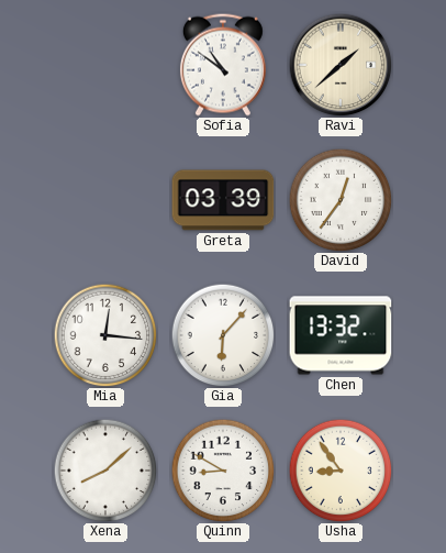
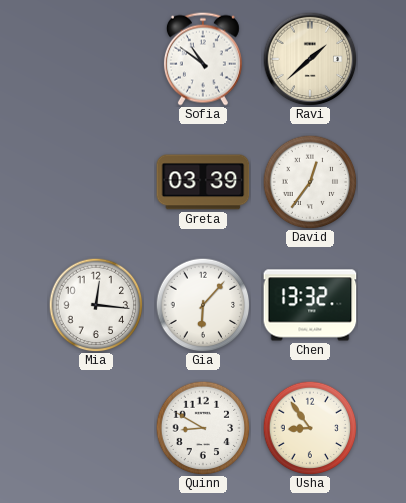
Xena: 8:08 -> none
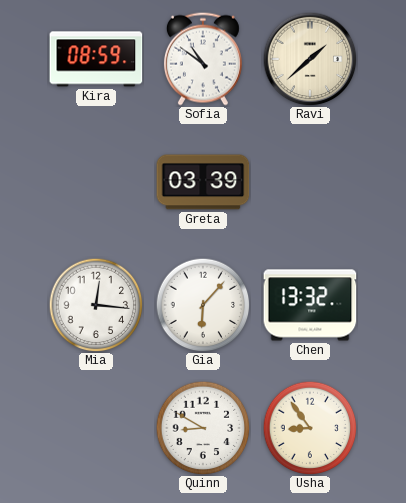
Kira: none -> 08:59
David: 12:36 -> none
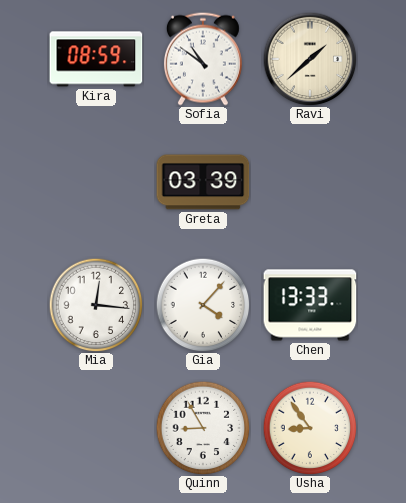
Gia: 6:07 -> 4:07
Chen: 13:32 -> 13:33
Quinn: 8:50 -> 8:55
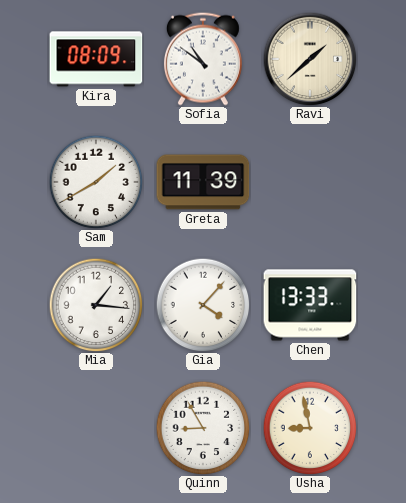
Kira: 08:59 -> 08:09
Sam: none -> 1:40
Greta: 03:39 -> 11:39
Mia: 12:16 -> 1:16
Usha: 8:54 -> 8:58
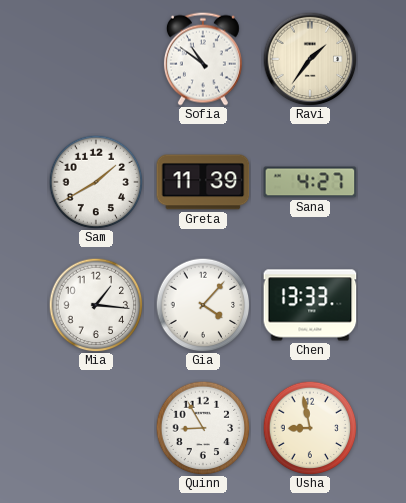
Kira: 08:09 -> none
Ravi: 1:38 -> 1:36
Sana: none -> 4:27
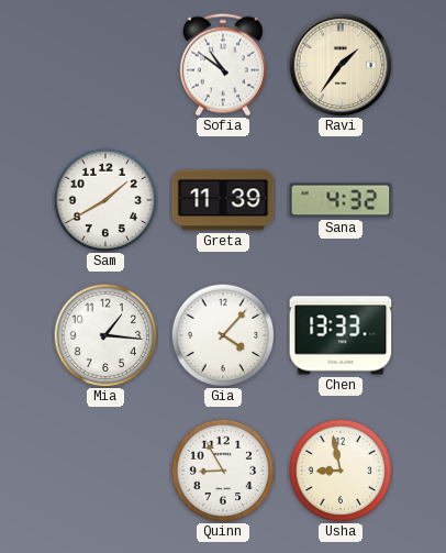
Sana: 4:27 -> 4:32
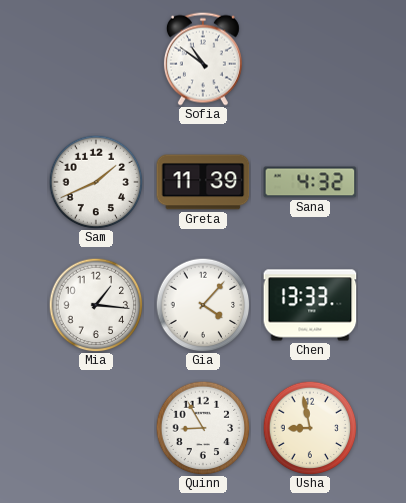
Ravi: 1:36 -> none
Sam: 1:40 -> 1:41
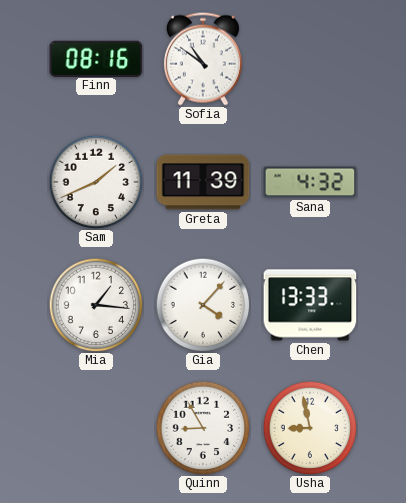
Finn: none -> 08:16
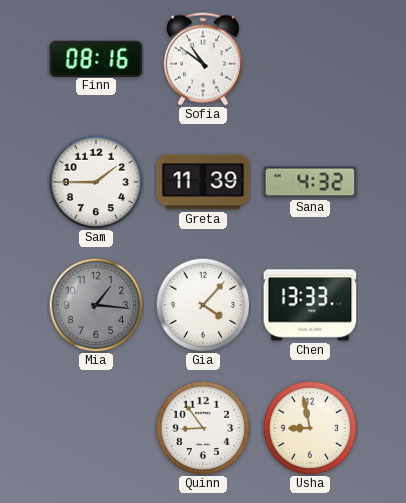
Sam: 1:41 -> 1:45
Mia dial: white -> grey
Quinn: 8:55 -> 8:54
